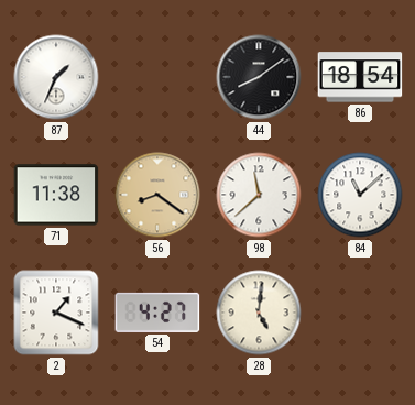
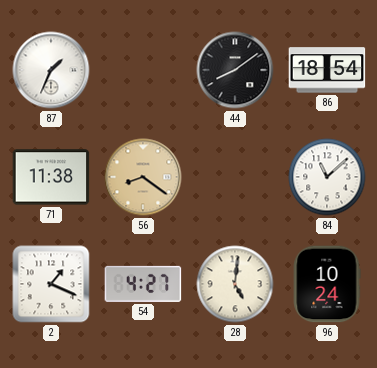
98: 11:38 -> none
96: none -> 10:24
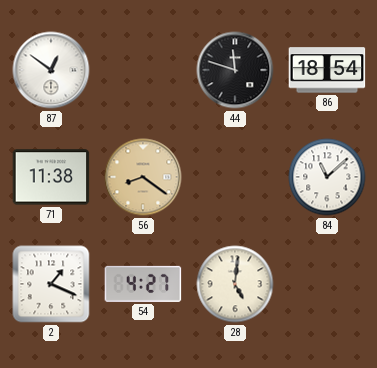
87: 1:34 -> 12:51
44: 8:09 -> 11:48
96: 10:24 -> none
